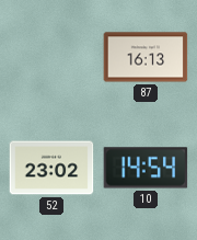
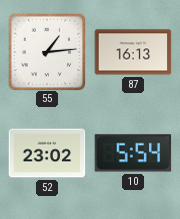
55: none -> 1:14
10: 14:54 -> 5:54
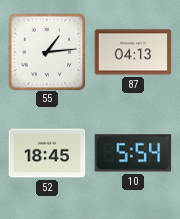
87: 16:13 -> 04:13
52: 23:02 -> 18:45
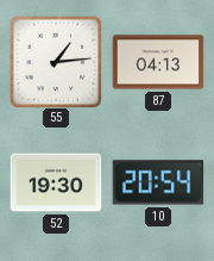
52: 18:45 -> 19:30
10: 5:54 -> 20:54
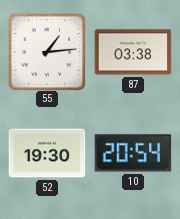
87: 04:13 -> 03:38
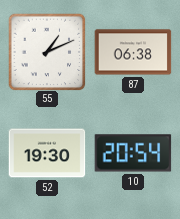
55: 1:14 -> 1:11
87: 03:38 -> 06:38
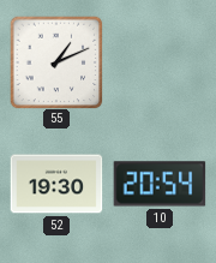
87: 06:38 -> none
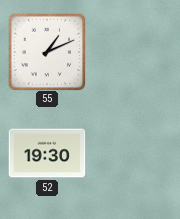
10: 20:54 -> none
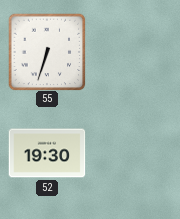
55: 1:11 -> 6:33
